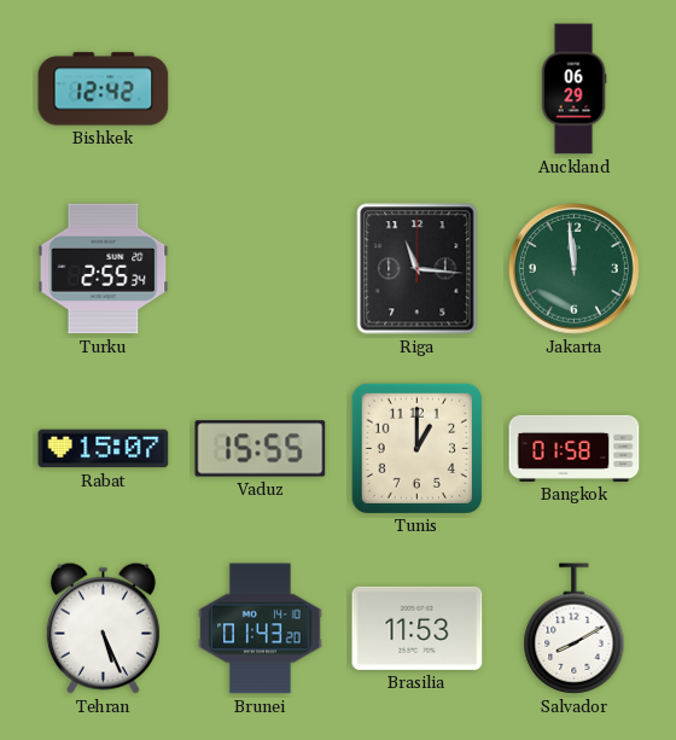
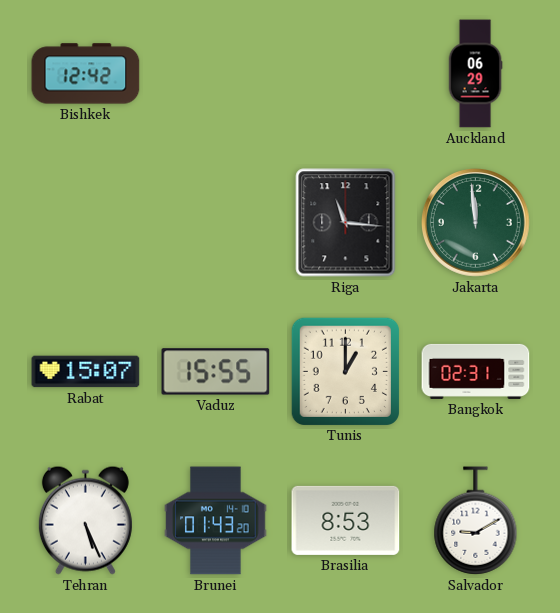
Turku: 2:55 -> none
Bangkok: 01:58 -> 02:31
Brasilia: 11:53 -> 8:53
Salvador: 8:10 -> 9:10
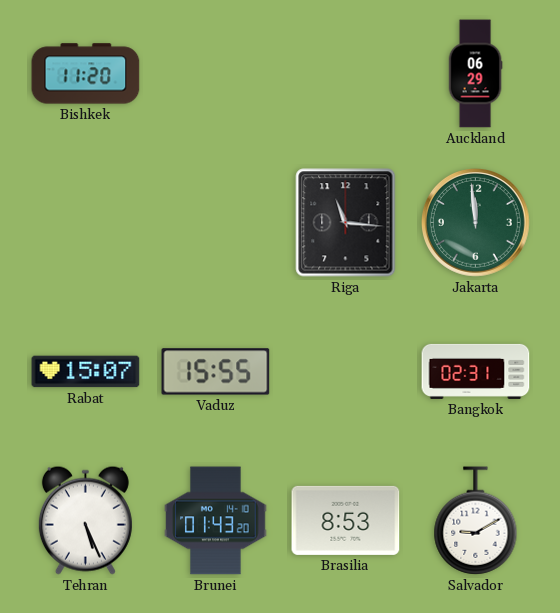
Bishkek: 12:42 -> 11:20
Tunis: 1:00 -> none
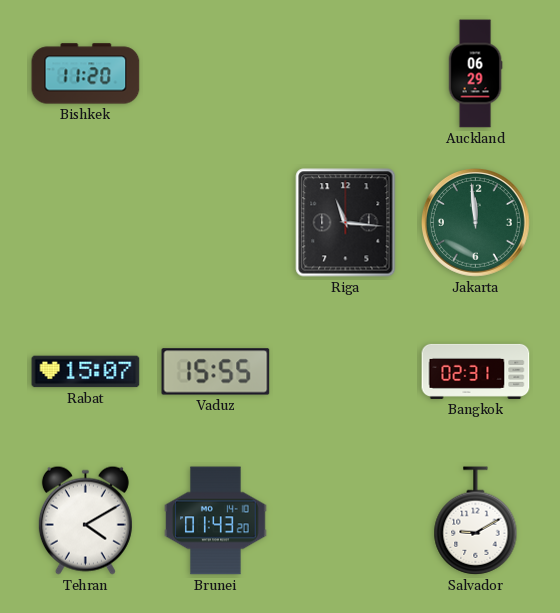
Tehran: 5:26 -> 4:10
Brasilia: 8:53 -> none
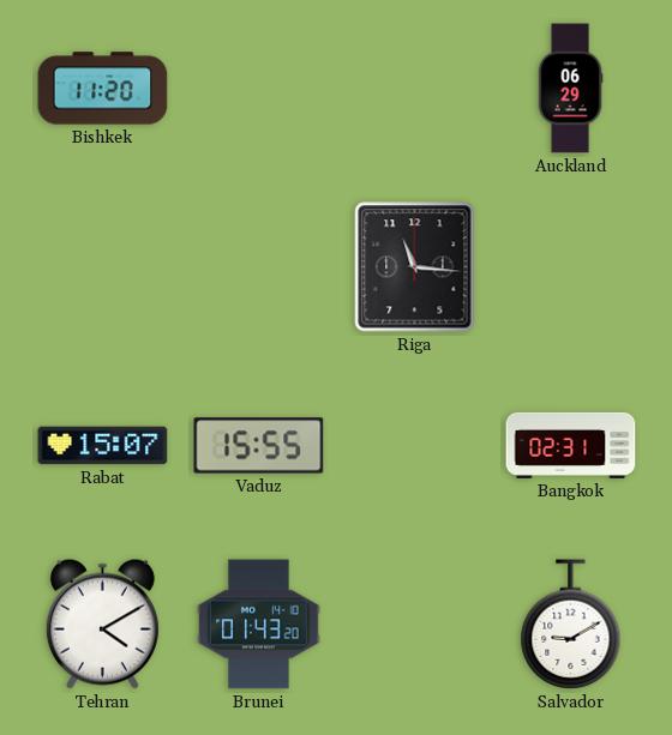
Jakarta: 11:59 -> none
